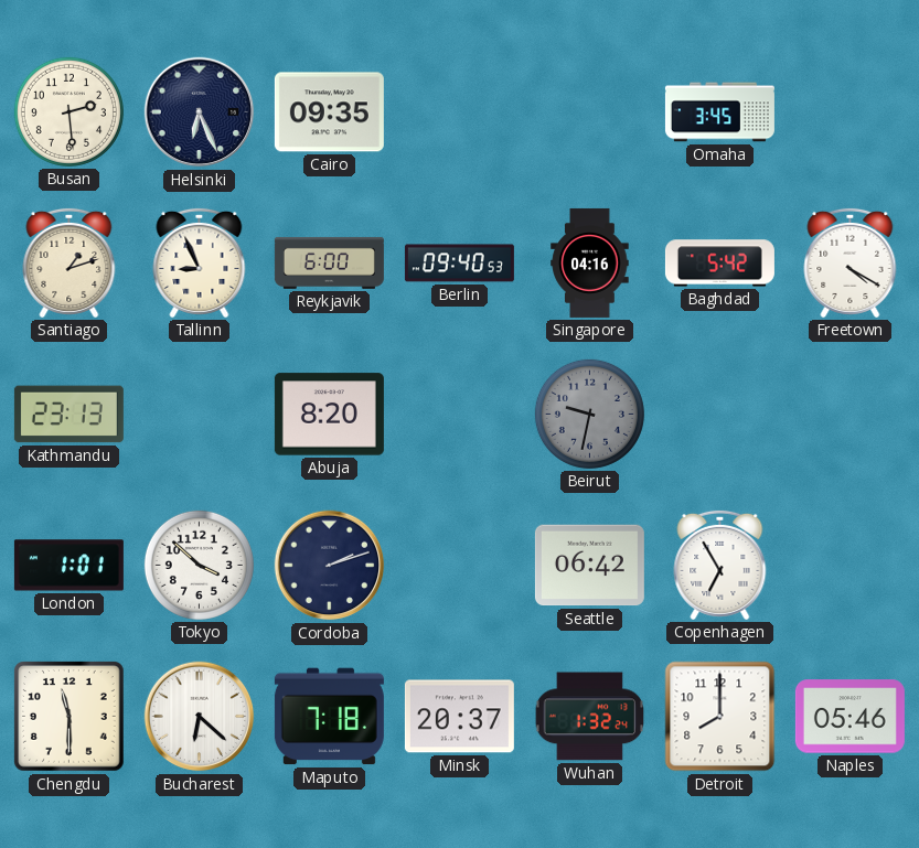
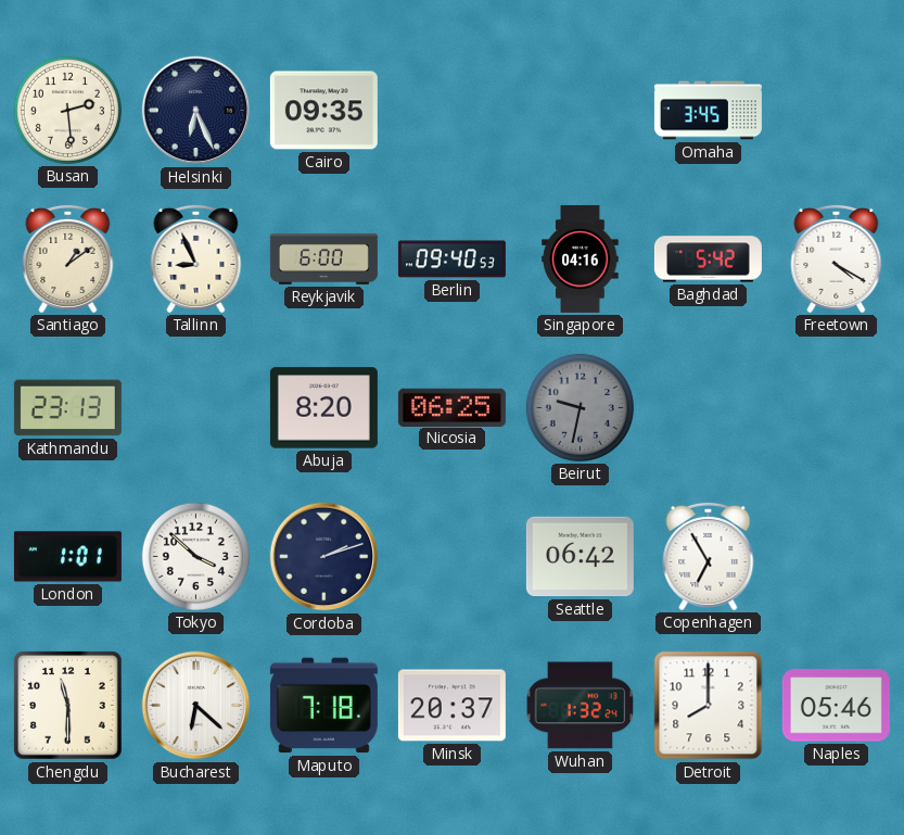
Santiago: 1:12 -> 1:09
Nicosia: none -> 06:25
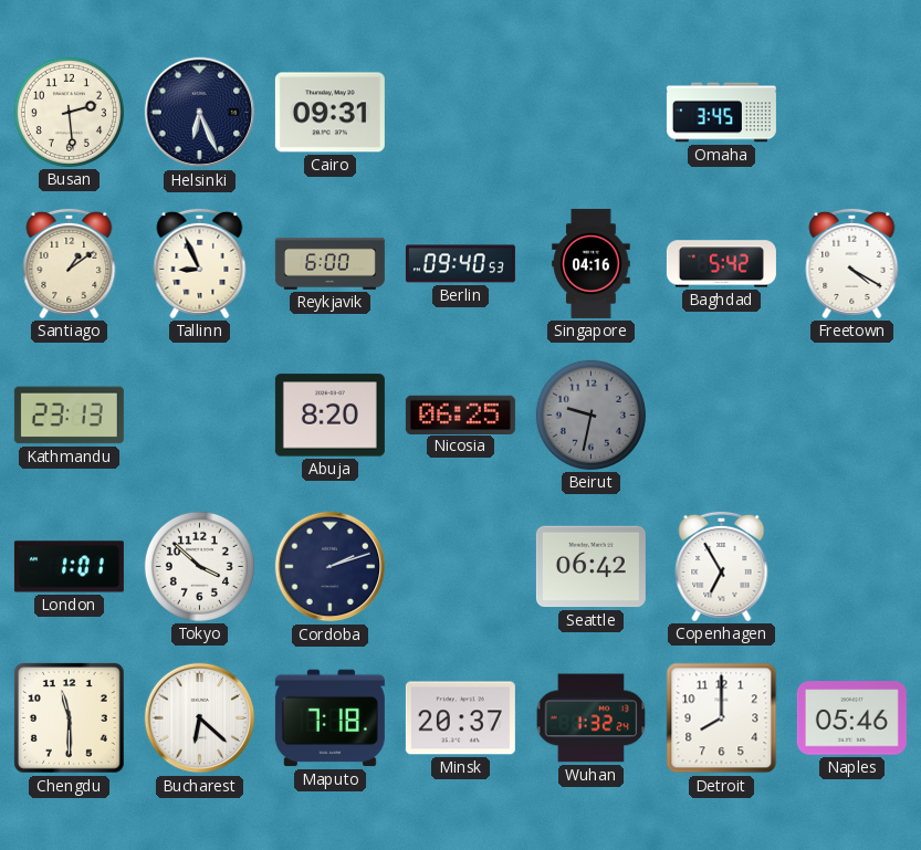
Cairo: 09:35 -> 09:31
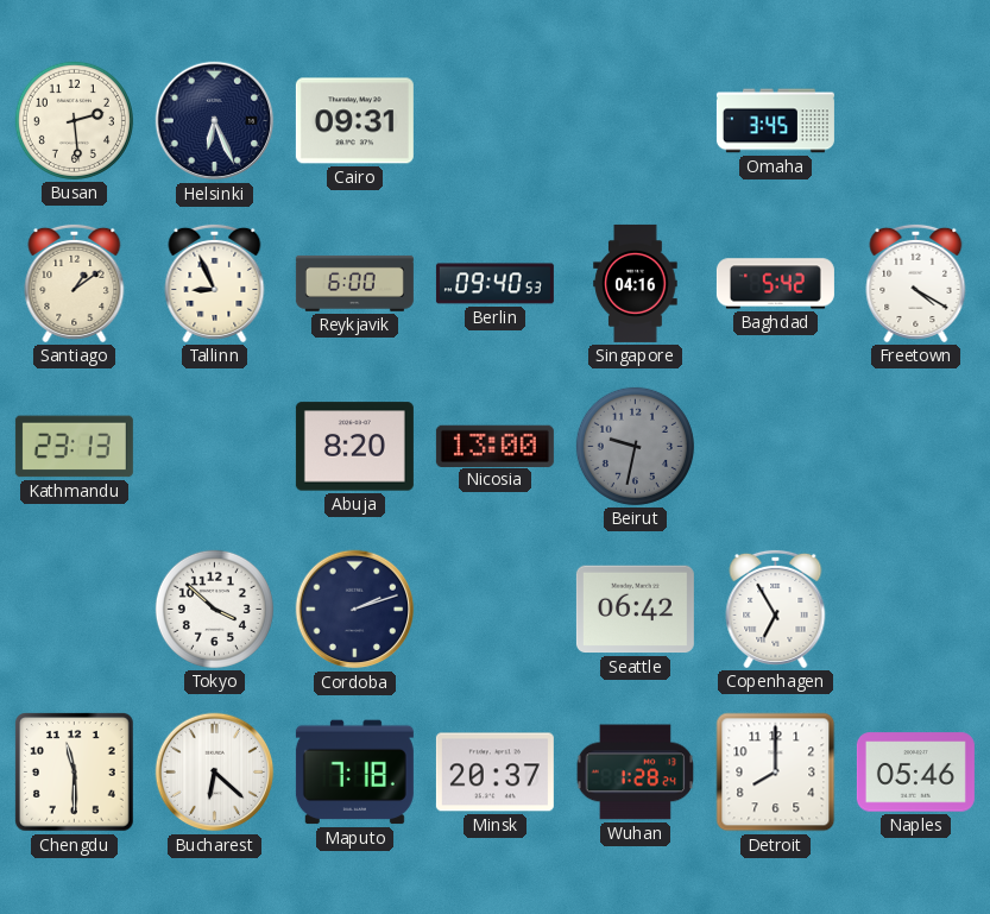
Nicosia: 06:25 -> 13:00
London: 1:01 -> none
Wuhan: 1:32 -> 1:28
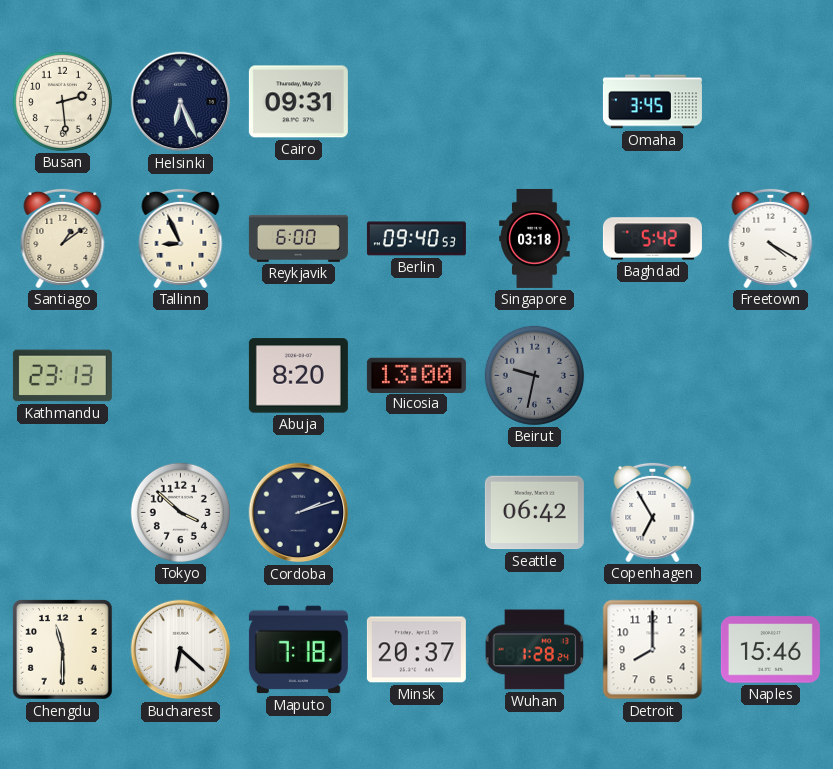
Singapore: 04:16 -> 03:18
Naples: 05:46 -> 15:46
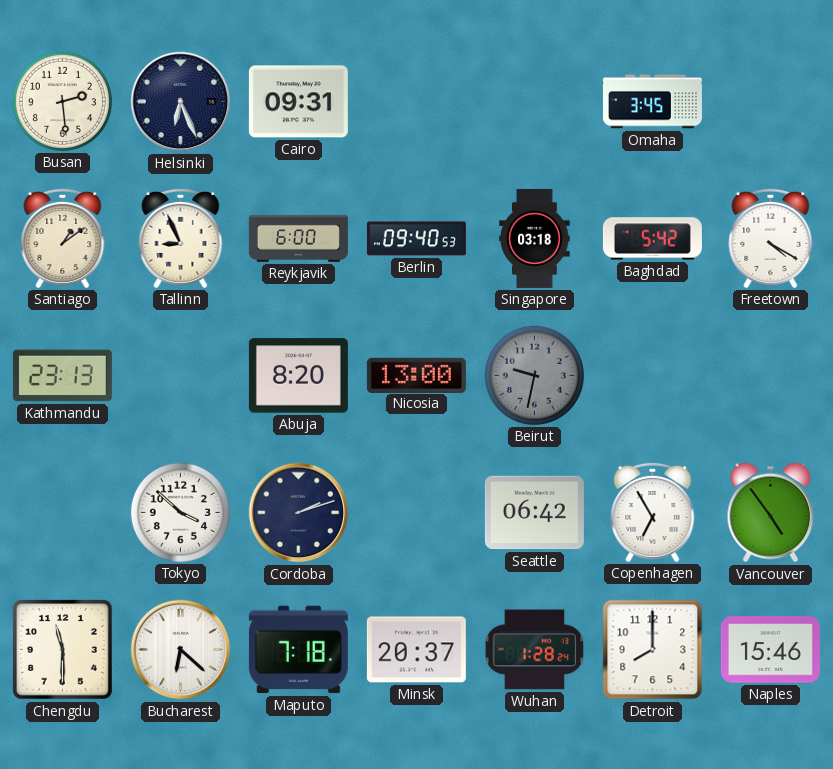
Vancouver: none -> 4:54
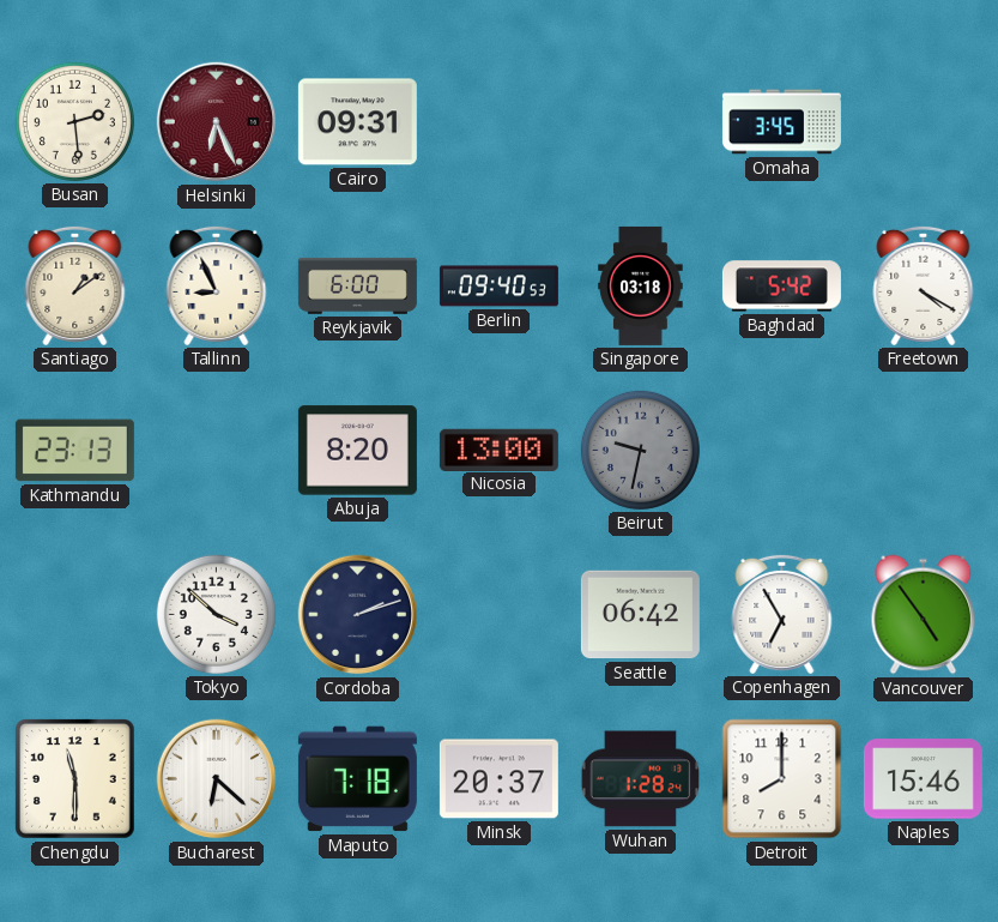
Helsinki dial: navy -> burgundy
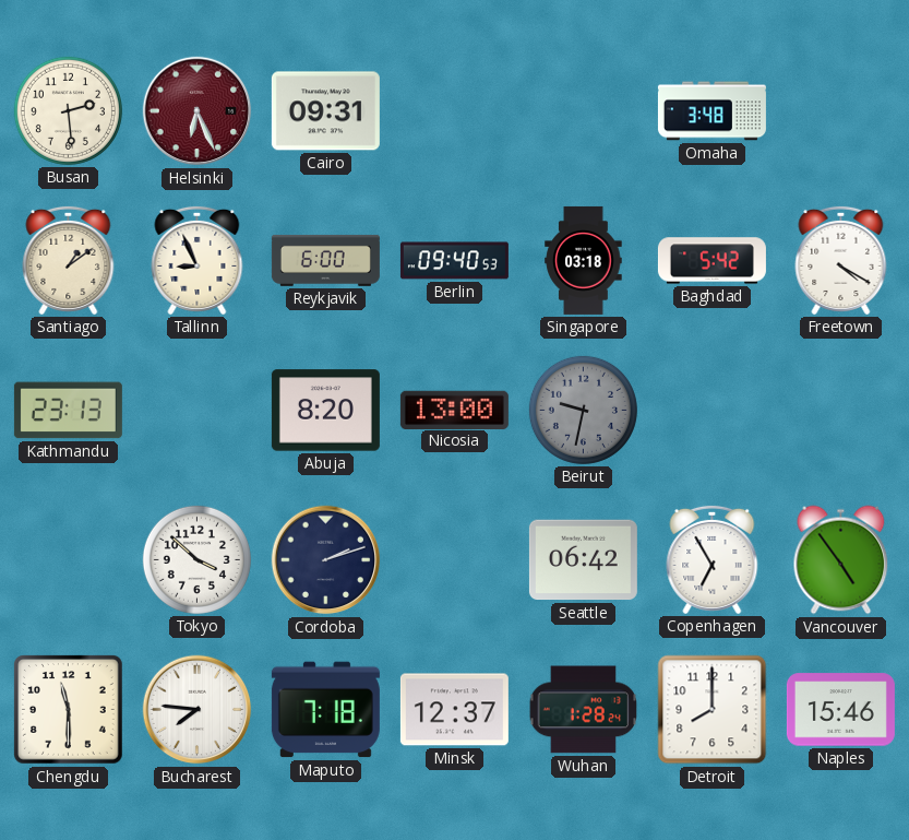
Omaha: 3:45 -> 3:48
Bucharest: 6:22 -> 7:46
Minsk: 20:37 -> 12:37
